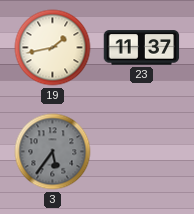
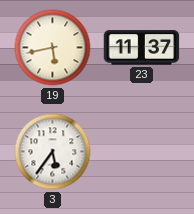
19: 1:43 -> 5:43
3 dial: grey -> white
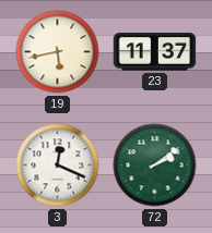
3: 5:36 -> 12:19
72: none -> 2:09
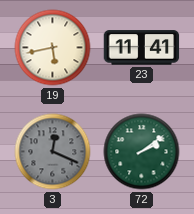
23: 11:37 -> 11:41
3 dial: white -> grey
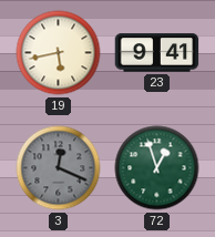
23: 11:41 -> 9:41
72: 2:09 -> 12:57
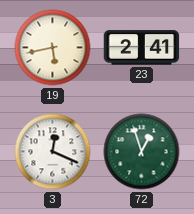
23: 9:41 -> 2:41
3 dial: grey -> white
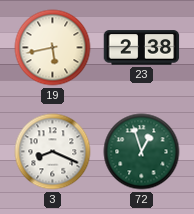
23: 2:41 -> 2:38
3: 12:19 -> 8:19
